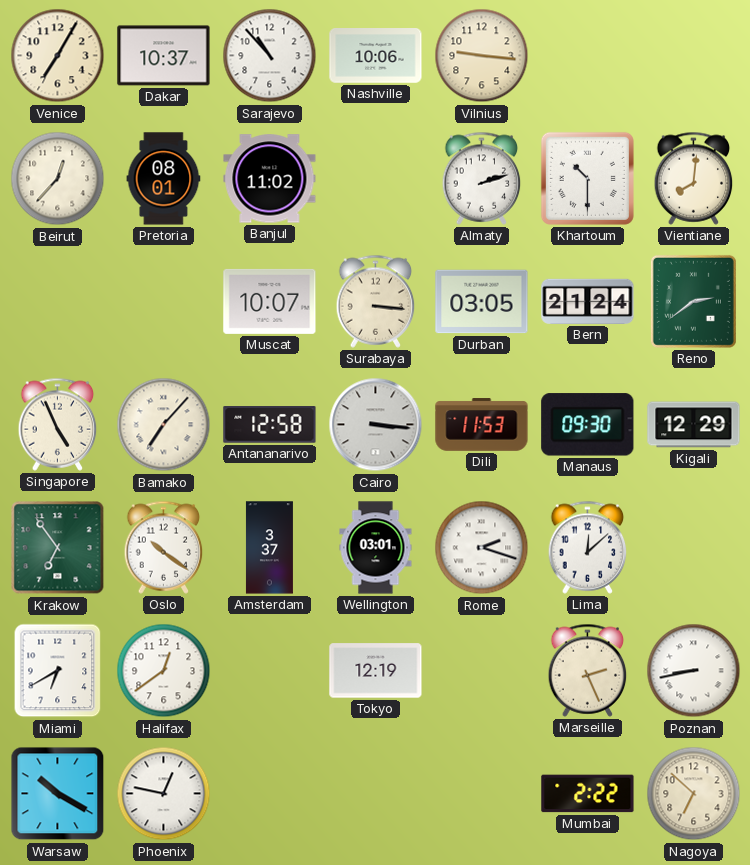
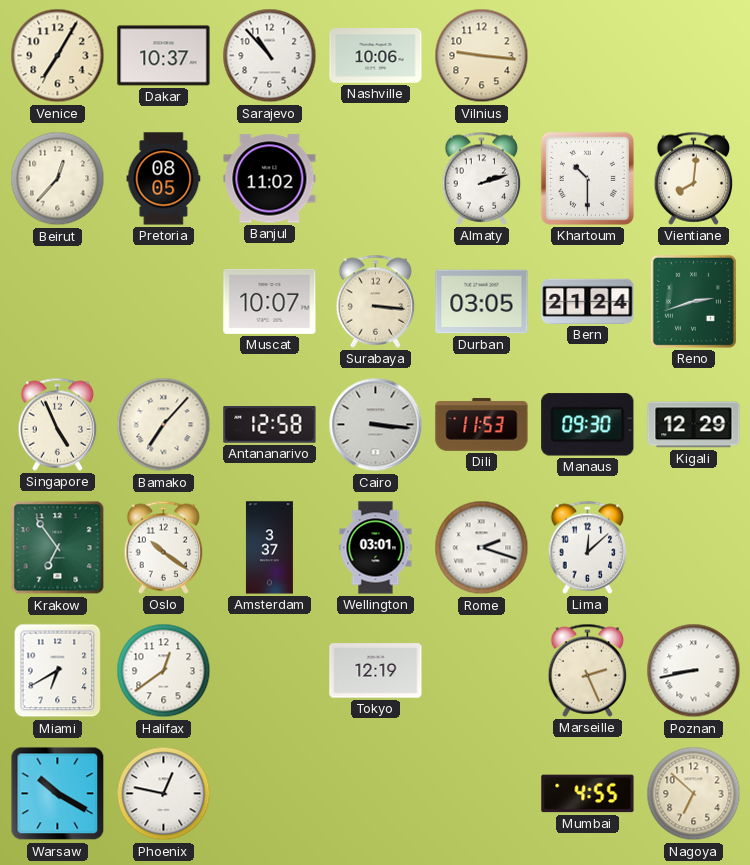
Pretoria: 08:01 -> 08:05
Reno: 2:39 -> 2:42
Mumbai: 2:22 -> 4:55
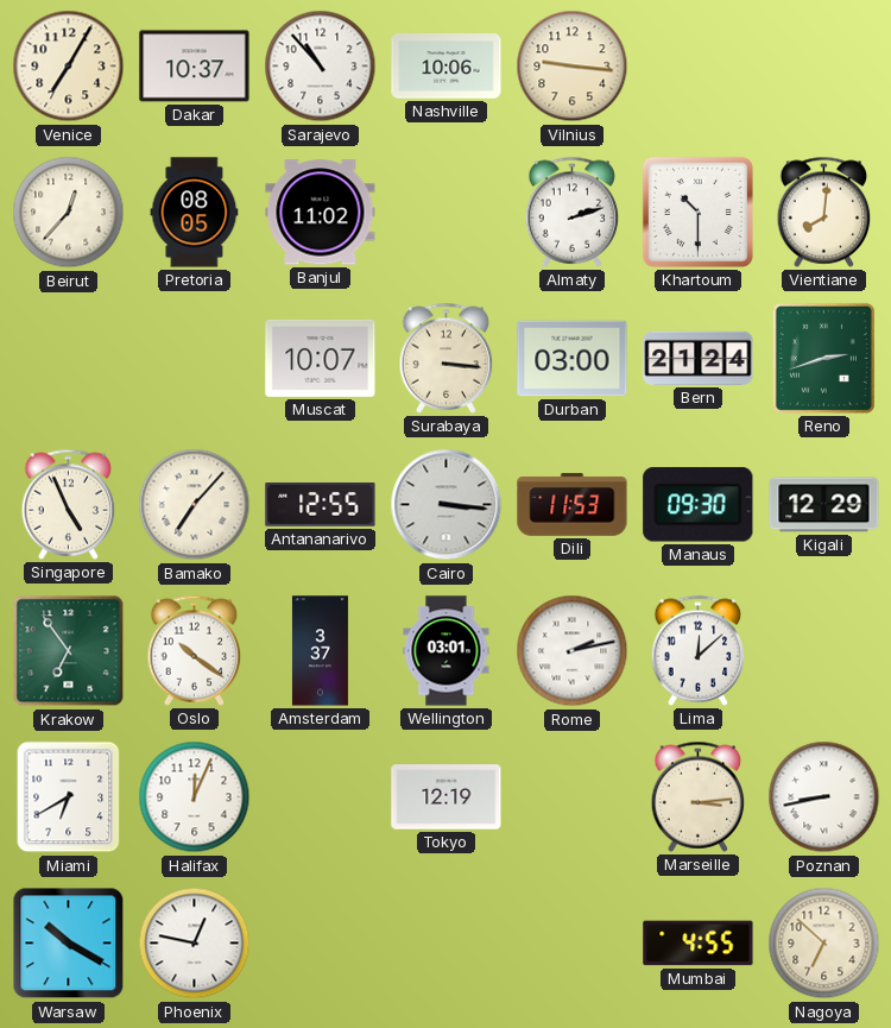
Durban: 03:05 -> 03:00
Antananarivo: 12:58 -> 12:55
Rome: 2:18 -> 2:13
Halifax: 12:39 -> 12:04
Marseille: 2:26 -> 3:14
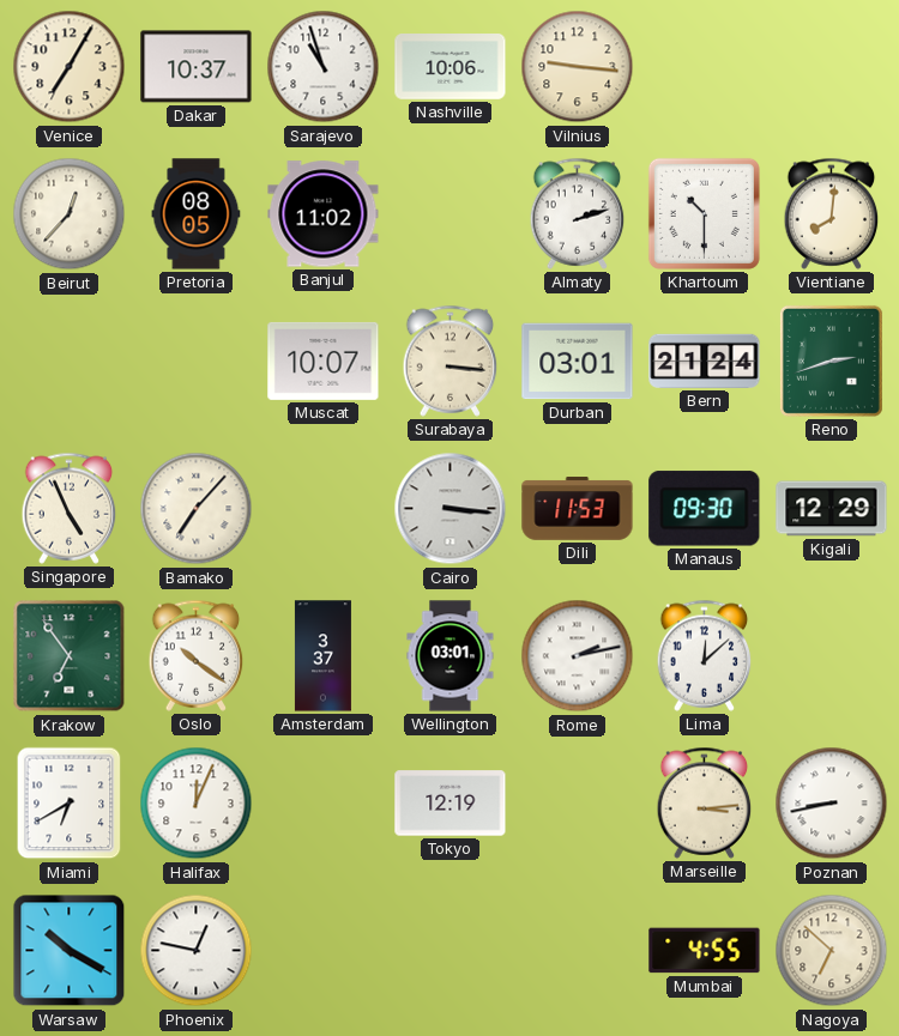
Sarajevo: 10:53 -> 10:57
Durban: 03:00 -> 03:01
Antananarivo: 12:55 -> none
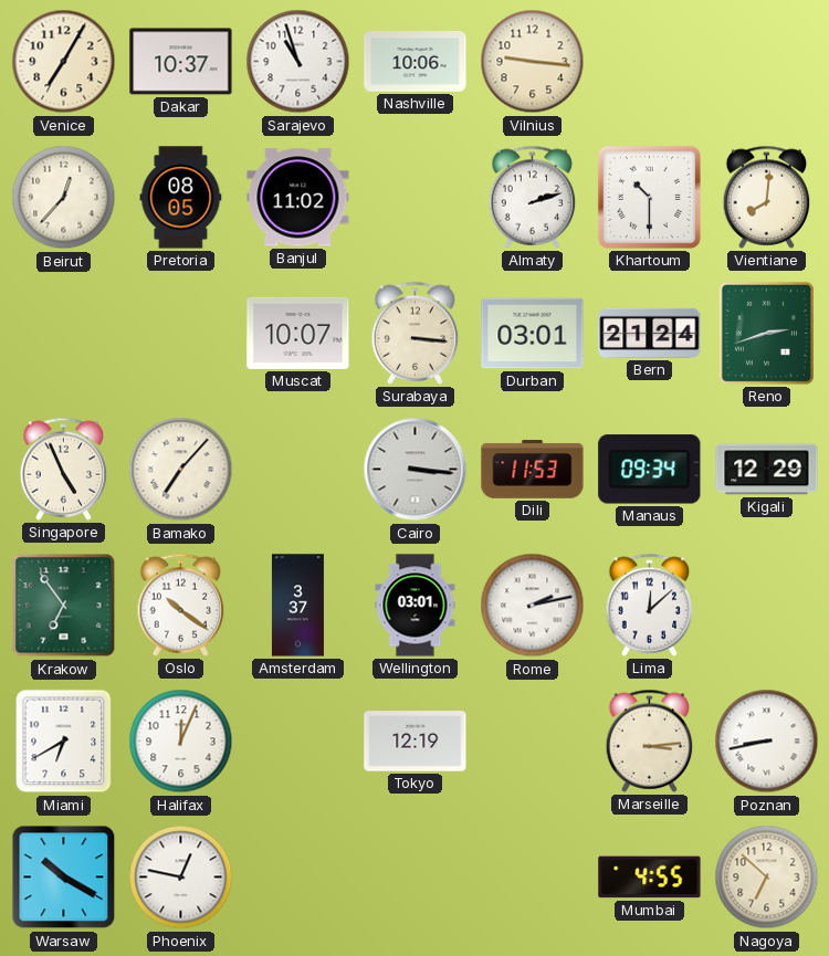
Manaus: 09:30 -> 09:34
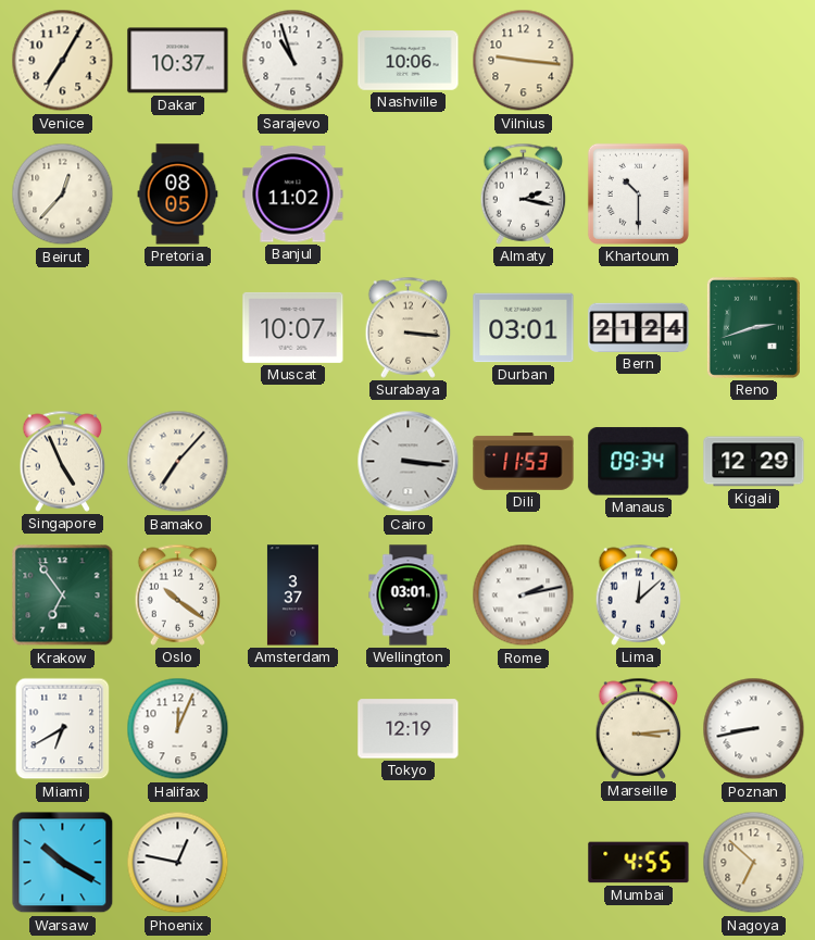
Almaty: 2:12 -> 2:17
Vientiane: 8:01 -> none
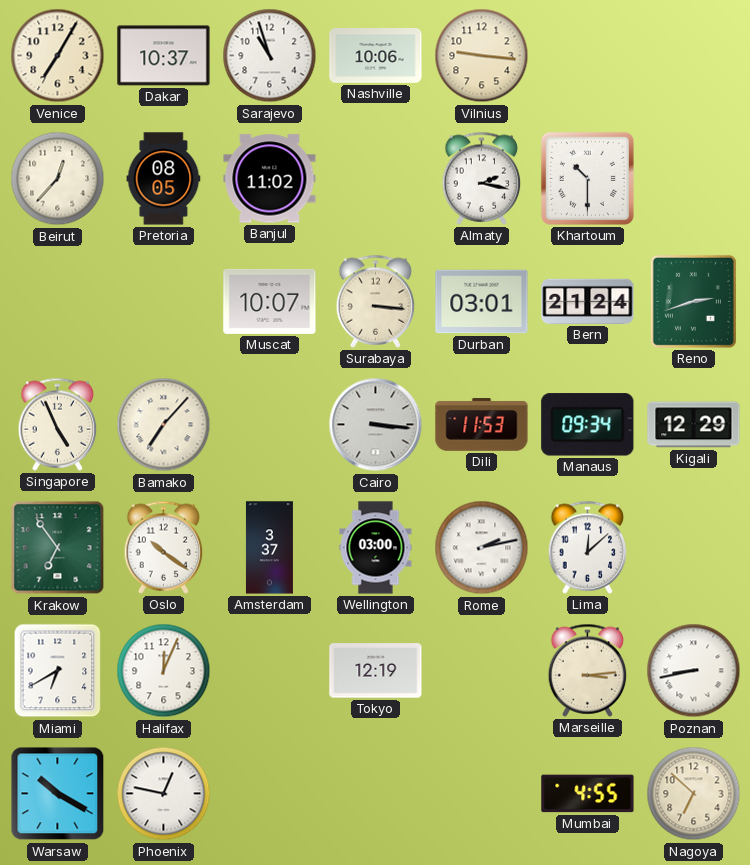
Wellington: 03:01 -> 03:00
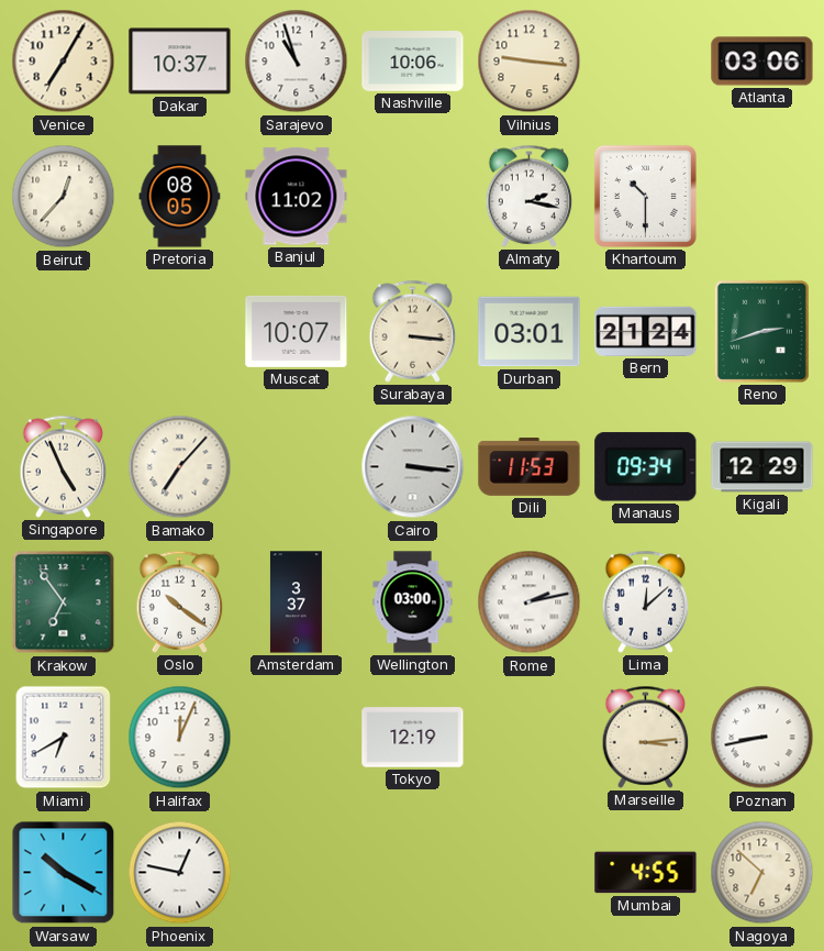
Atlanta: none -> 03:06
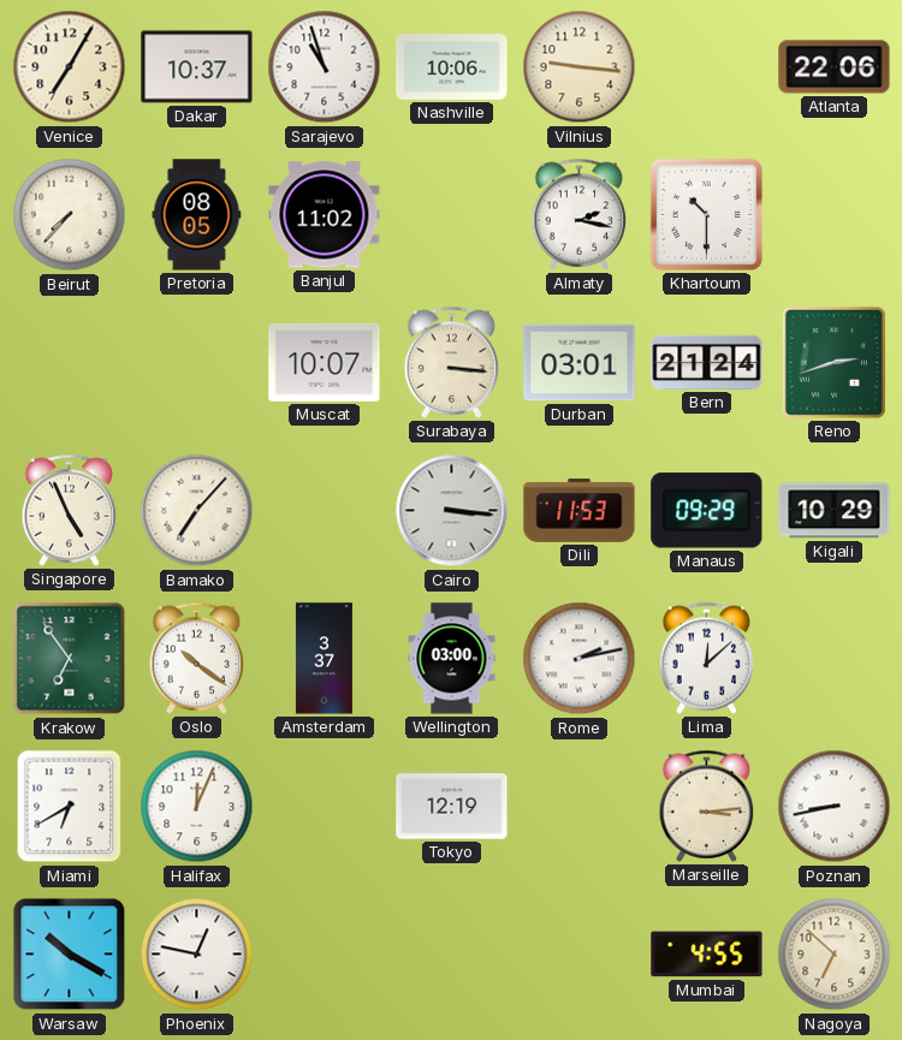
Atlanta: 03:06 -> 22:06
Beirut: 12:37 -> 7:37
Manaus: 09:34 -> 09:29
Kigali: 12:29 -> 10:29
